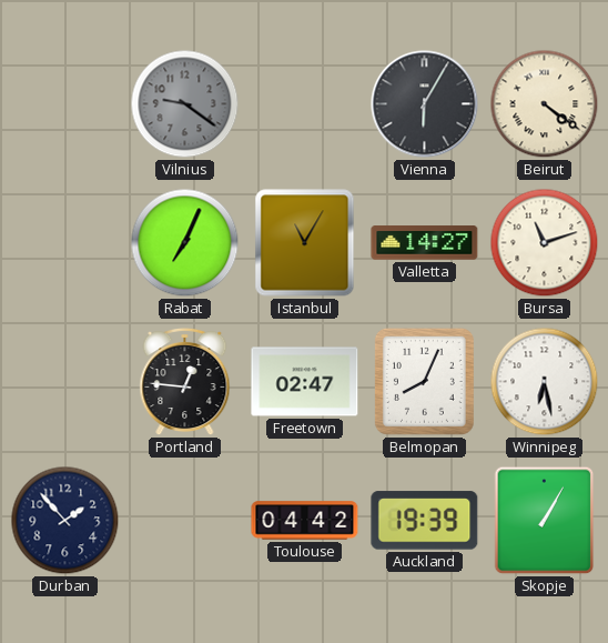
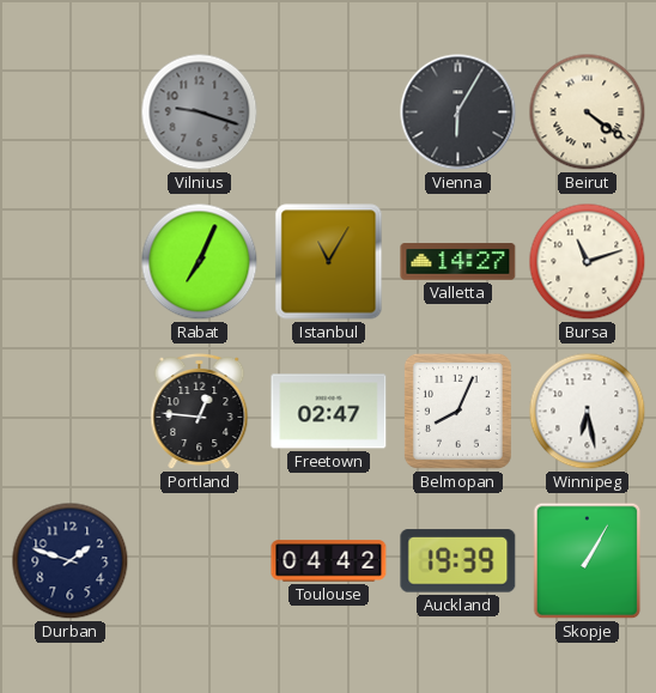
Vilnius: 9:21 -> 9:18
Durban: 1:53 -> 1:48
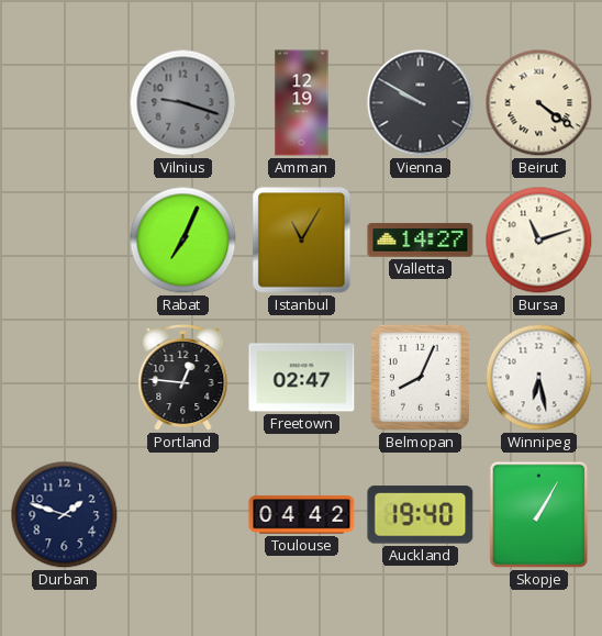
Amman: none -> 12:19
Vienna: 6:05 -> 9:50
Auckland: 19:39 -> 19:40
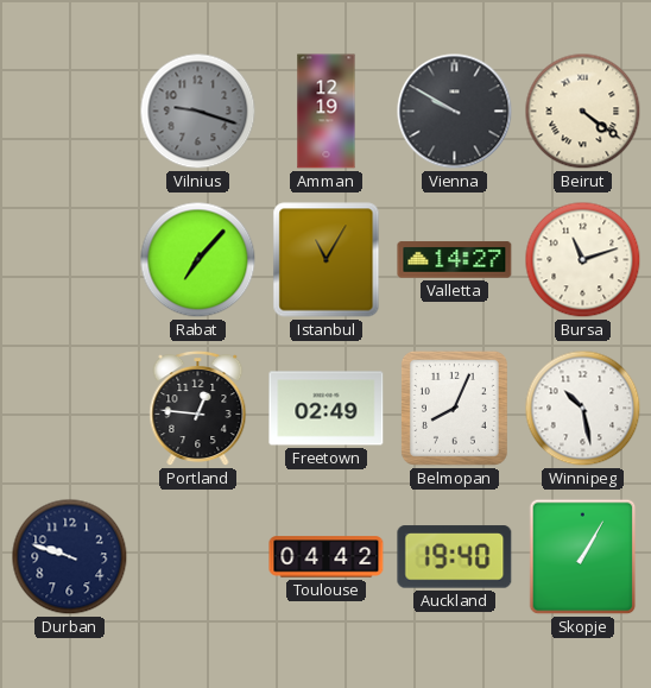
Rabat: 7:04 -> 7:07
Freetown: 02:47 -> 02:49
Winnipeg: 6:28 -> 10:28
Durban: 1:48 -> 9:48
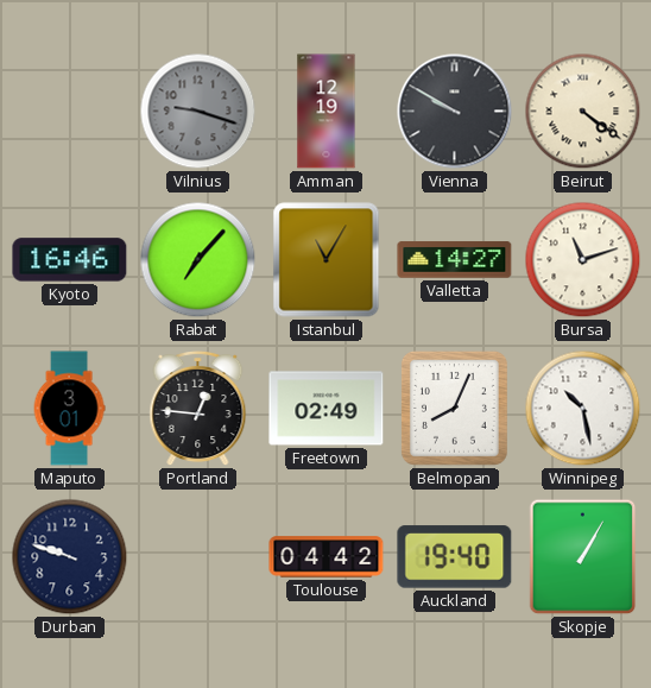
Kyoto: none -> 16:46
Maputo: none -> 3:01
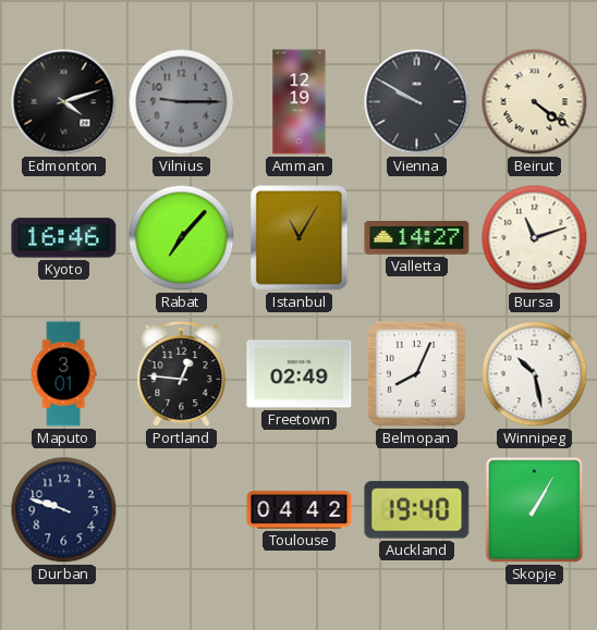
Edmonton: none -> 4:12
Vilnius: 9:18 -> 9:15
